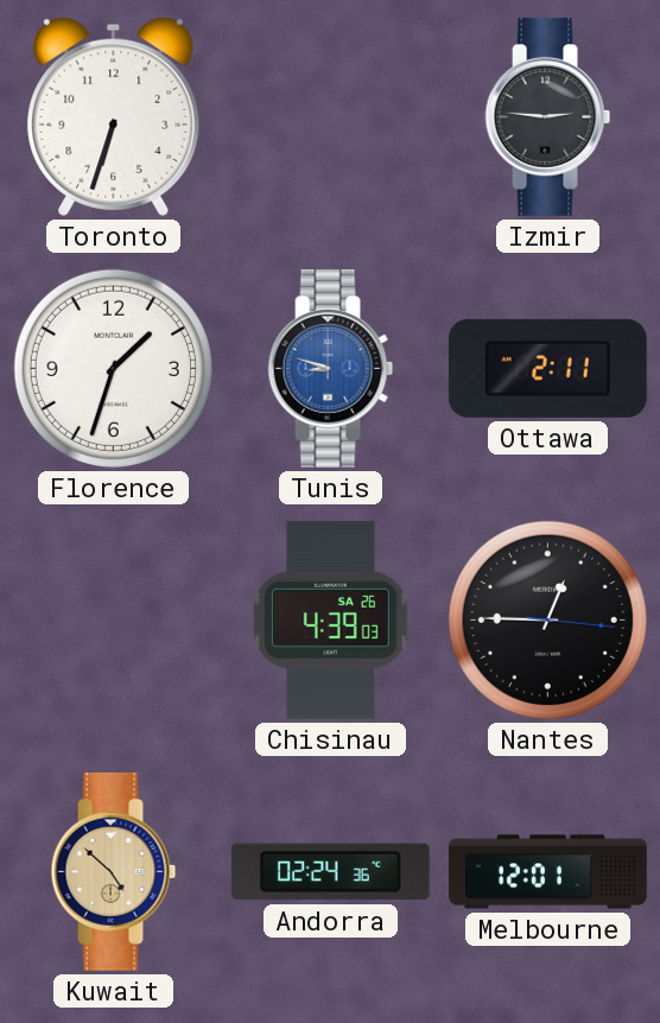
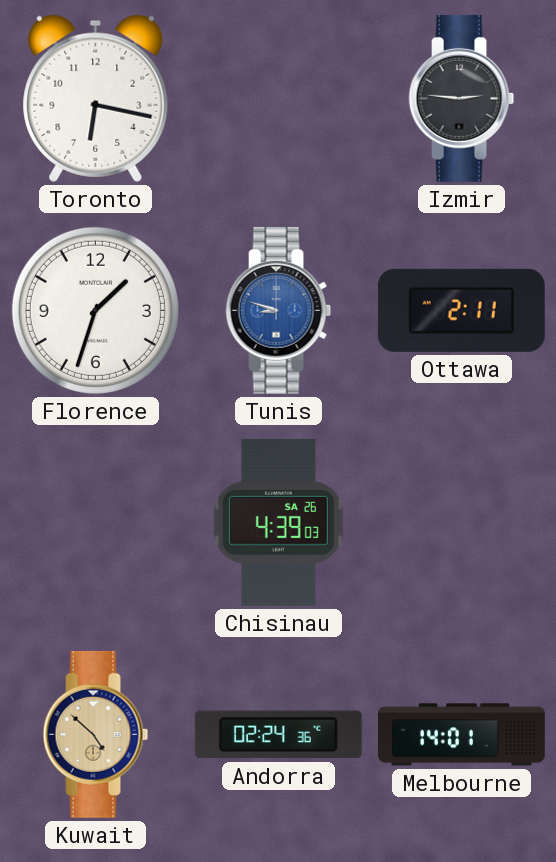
Toronto: 6:33 -> 6:17
Nantes: 12:45 -> none
Melbourne: 12:01 -> 14:01
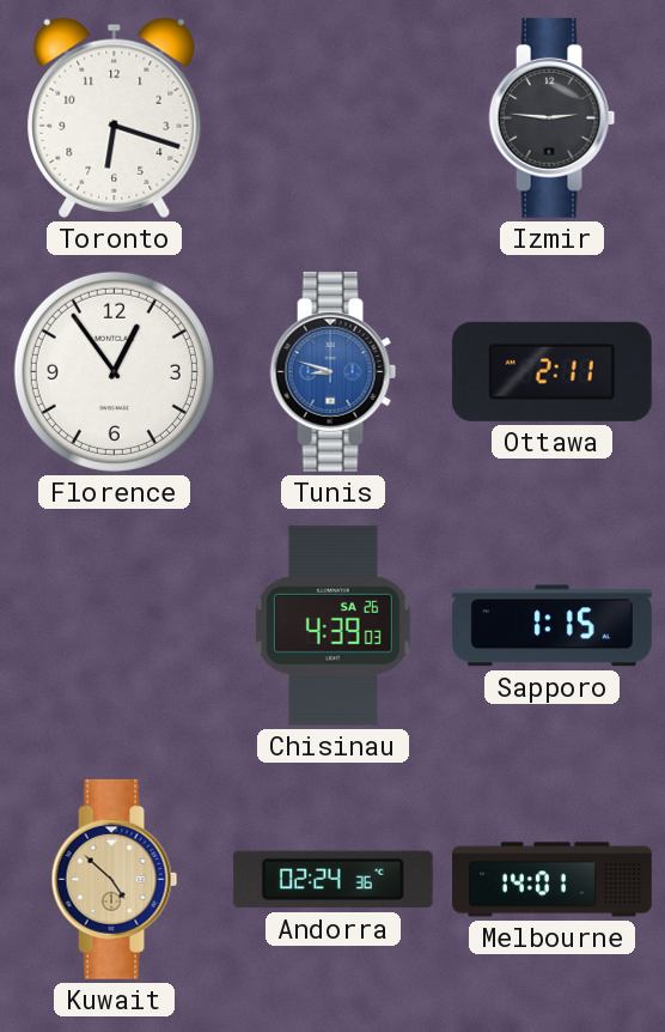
Toronto: 6:17 -> 6:18
Florence: 1:33 -> 12:54
Sapporo: none -> 1:15
